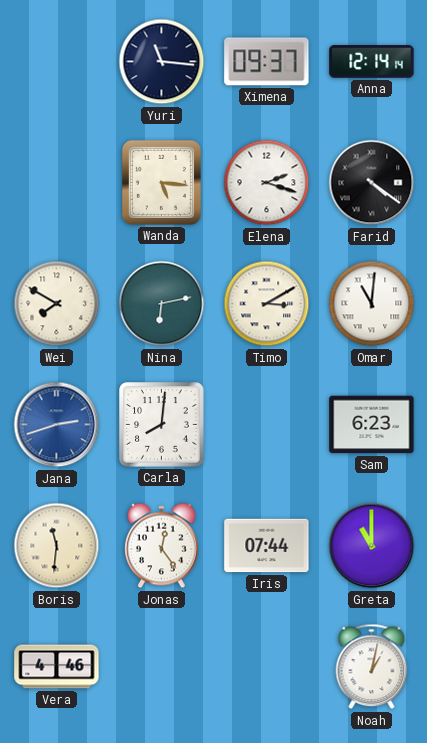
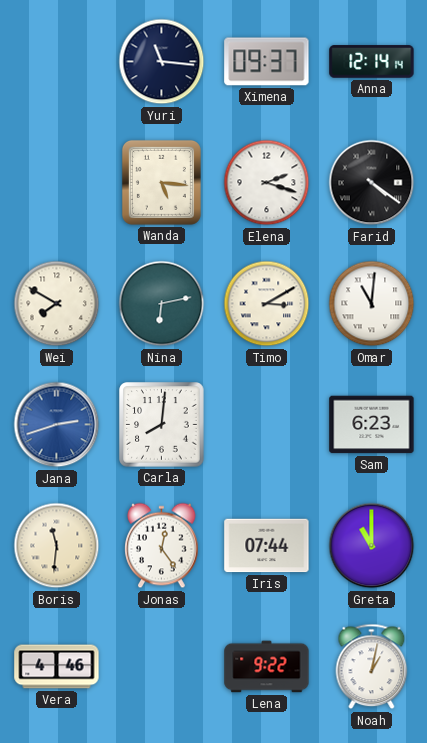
Lena: none -> 9:22
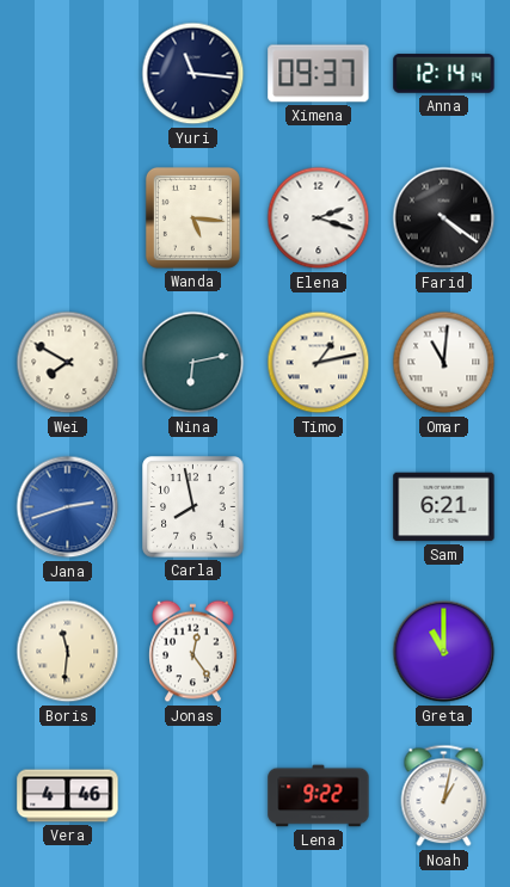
Timo: 3:10 -> 1:13
Carla: 8:01 -> 7:58
Sam: 6:23 -> 6:21
Iris: 07:44 -> none
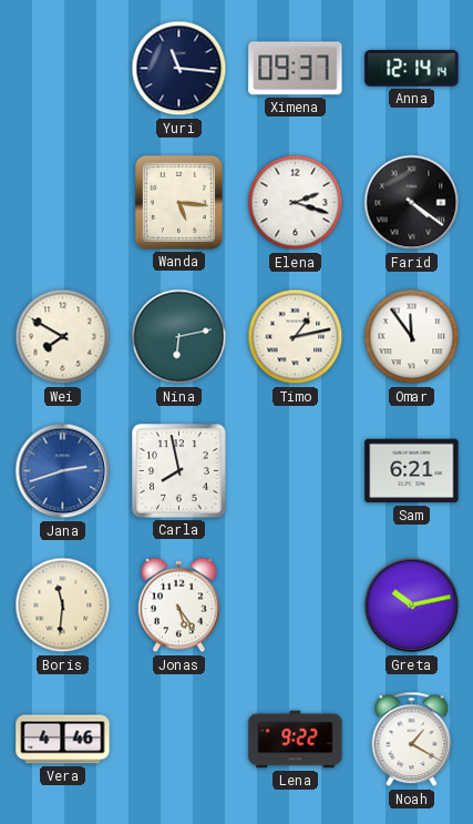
Omar: 11:01 -> 11:54
Jonas: 12:24 -> 5:24
Greta: 11:00 -> 10:13
Noah: 1:02 -> 1:20
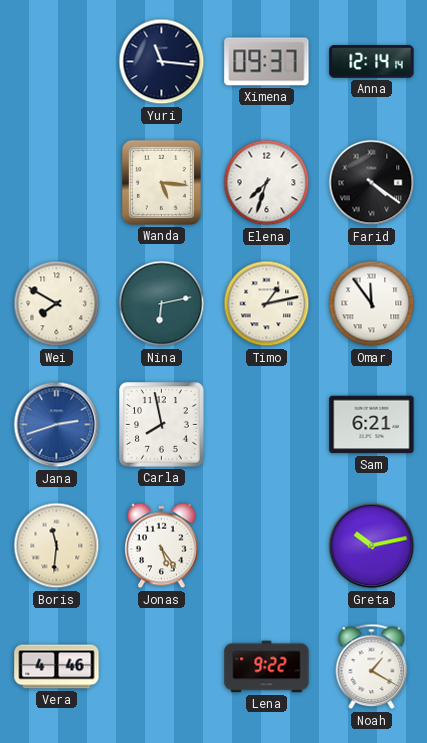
Elena: 2:18 -> 7:33
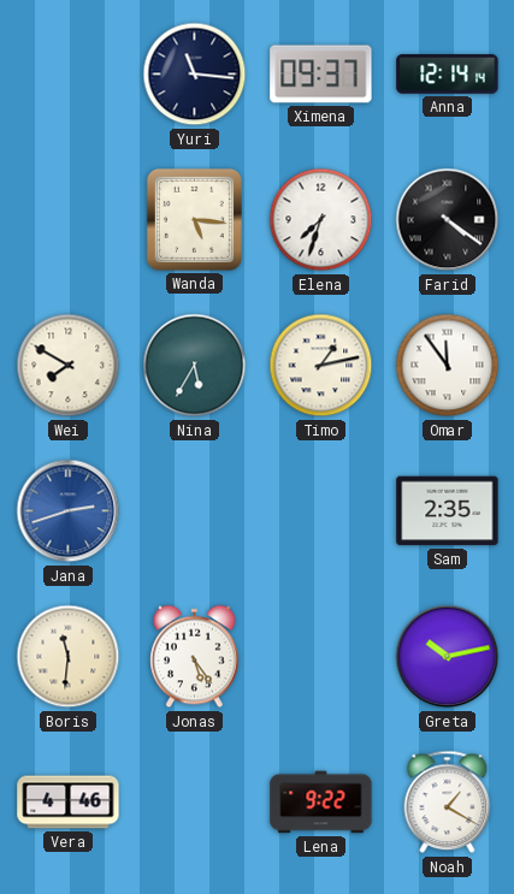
Nina: 6:13 -> 5:35
Carla: 7:58 -> none
Sam: 6:21 -> 2:35
